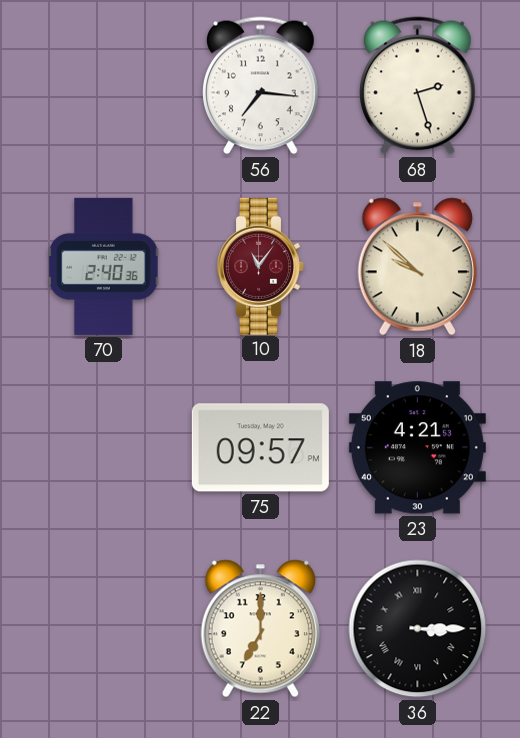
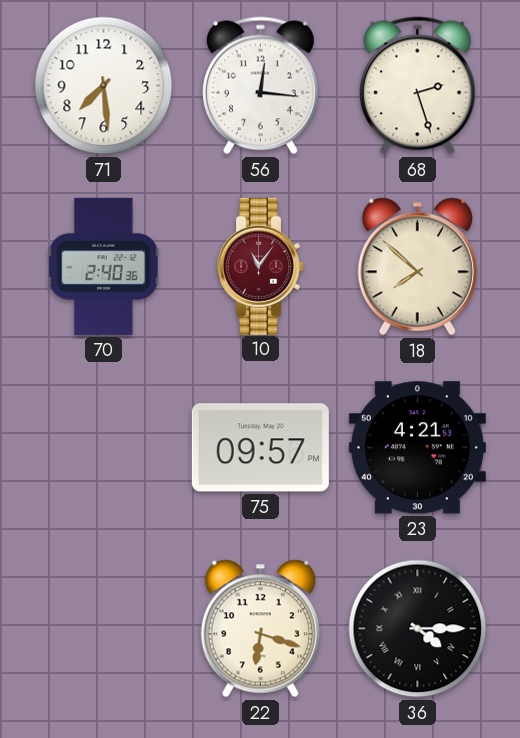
71: none -> 7:29
56: 7:16 -> 12:16
18: 9:52 -> 7:52
22: 7:00 -> 6:18
36: 3:15 -> 4:15
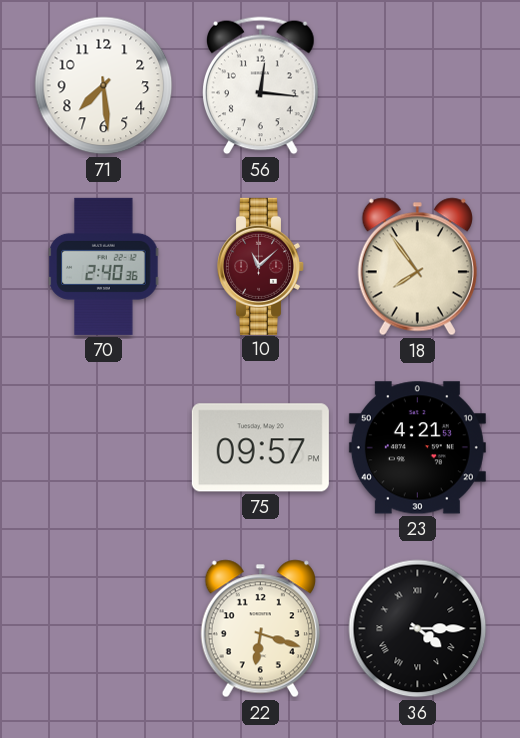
68: 2:27 -> none
10: 11:06 -> 11:08
18: 7:52 -> 7:54
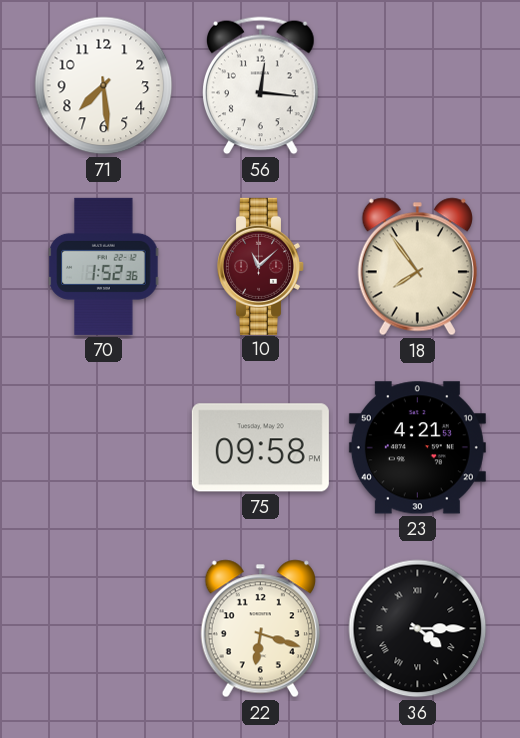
70: 2:40 -> 1:52
75: 09:57 -> 09:58
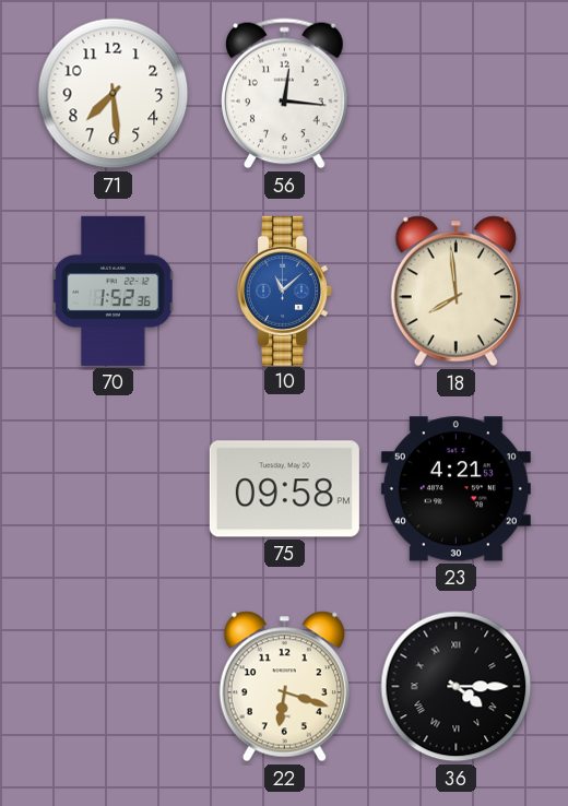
10 dial: burgundy -> blue
18: 7:54 -> 7:59
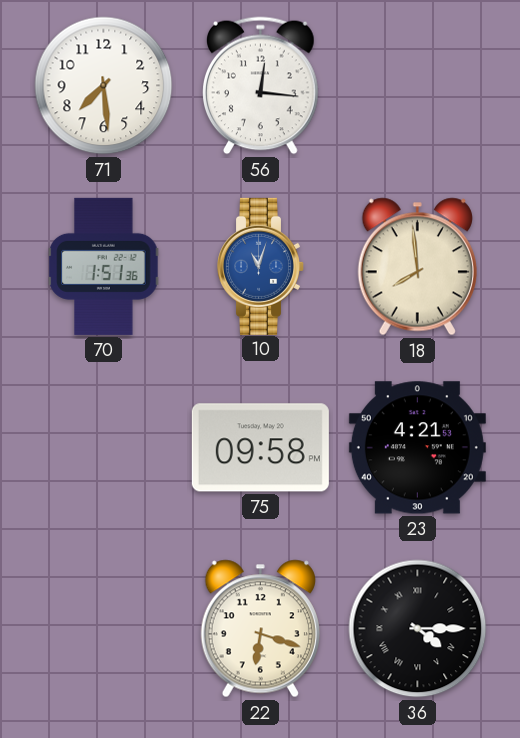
70: 1:52 -> 1:51
10: 11:08 -> 11:03
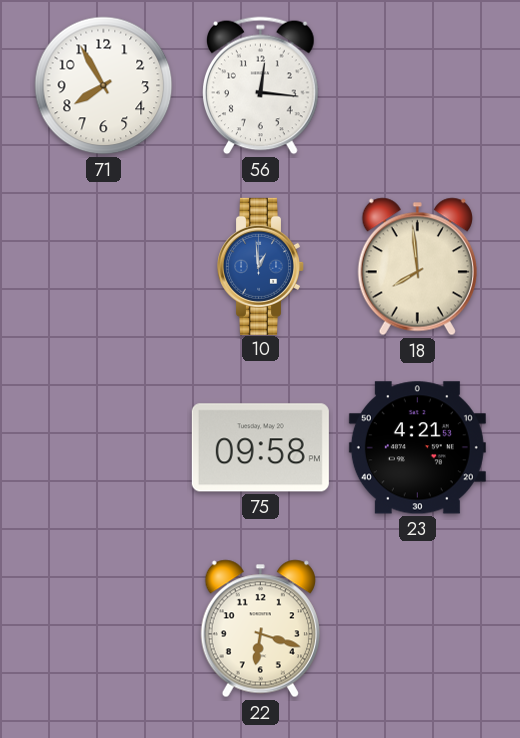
71: 7:29 -> 7:55
70: 1:51 -> none
10: 11:03 -> 12:59
36: 4:15 -> none
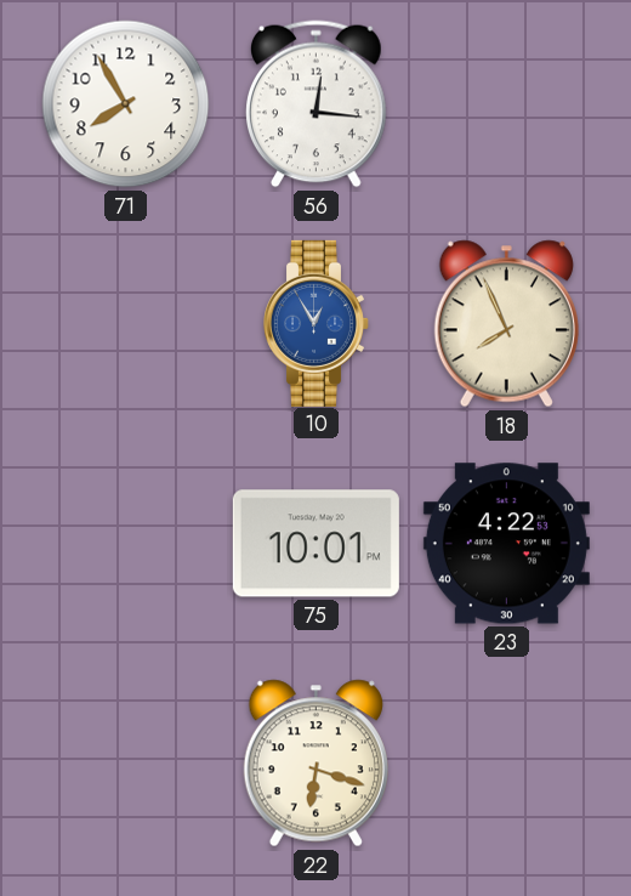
10: 12:59 -> 12:55
18: 7:59 -> 7:56
75: 09:58 -> 10:01
23: 4:21 -> 4:22
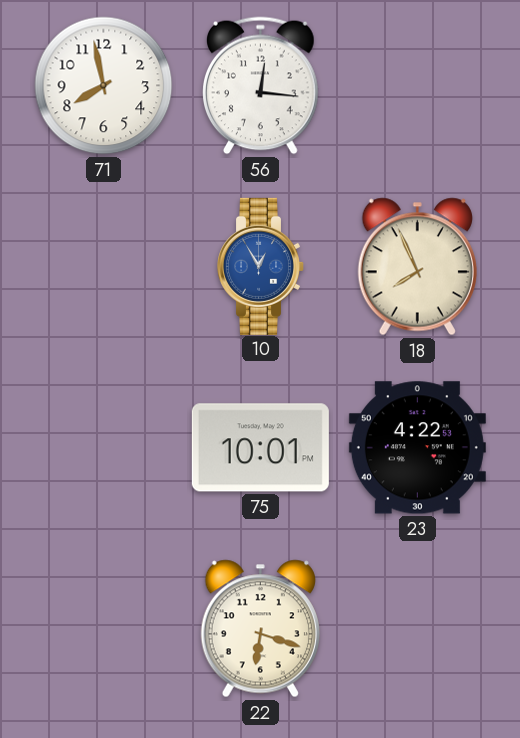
71: 7:55 -> 7:58
